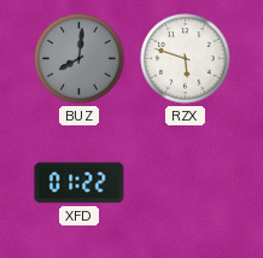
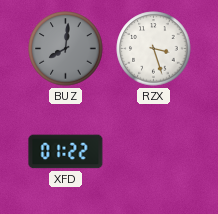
RZX: 5:48 -> 3:27
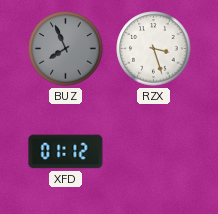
BUZ: 8:01 -> 7:56
XFD: 01:22 -> 01:12
